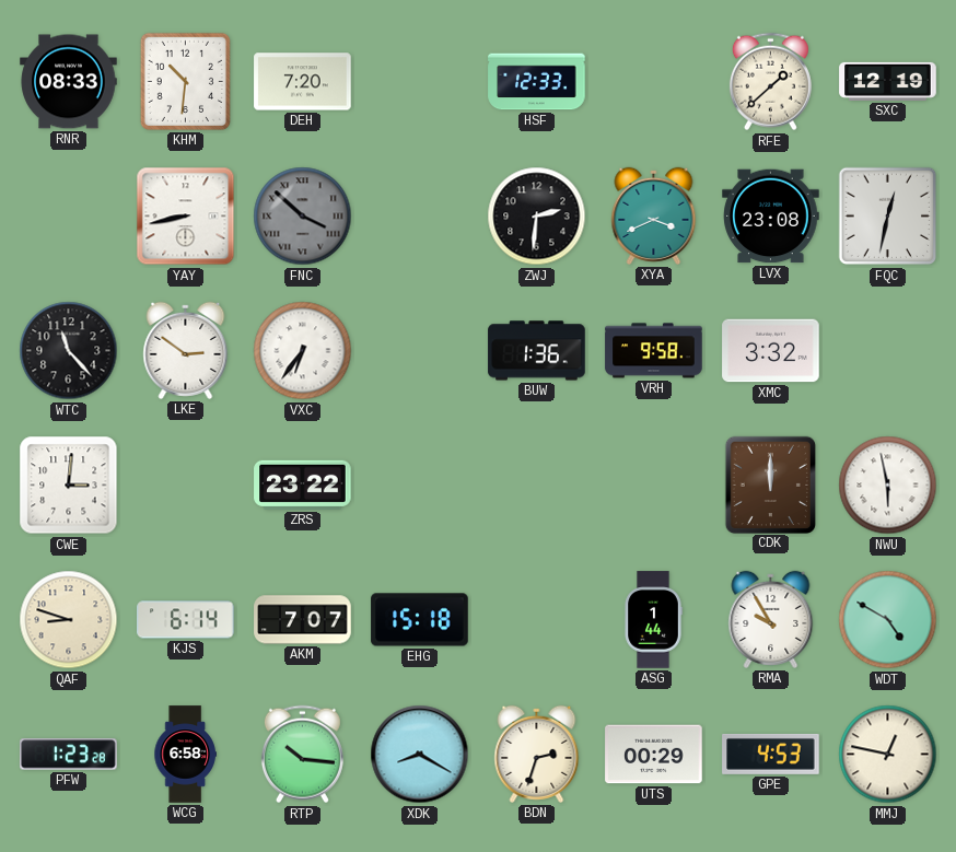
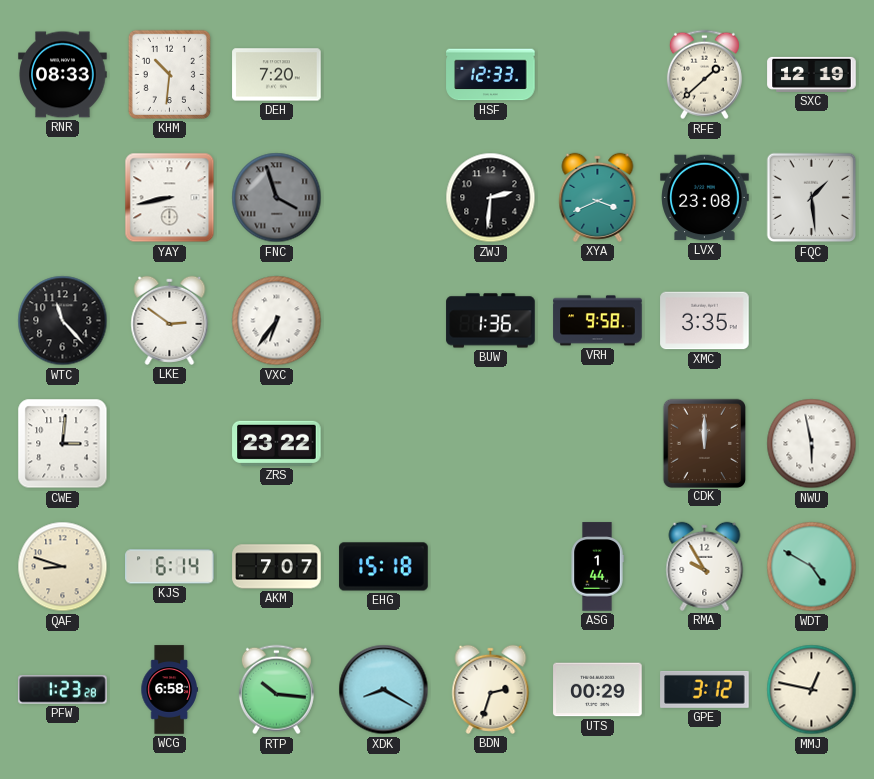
FNC: 3:52 -> 3:57
FQC: 12:32 -> 1:29
XMC: 3:32 -> 3:35
GPE: 4:53 -> 3:12
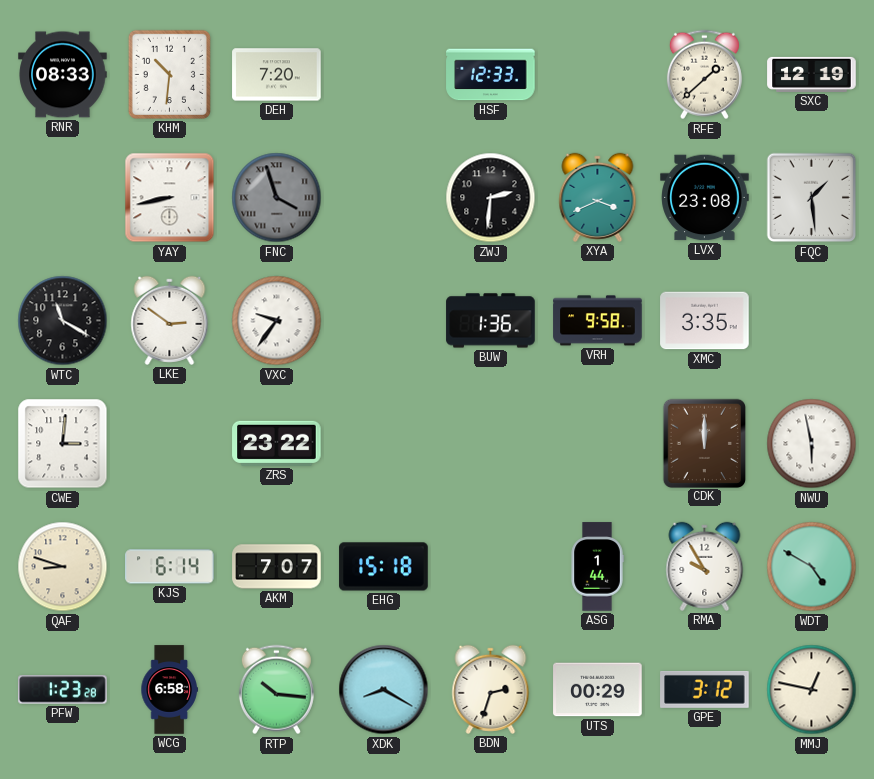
WTC: 11:23 -> 11:20
VXC: 6:36 -> 9:36
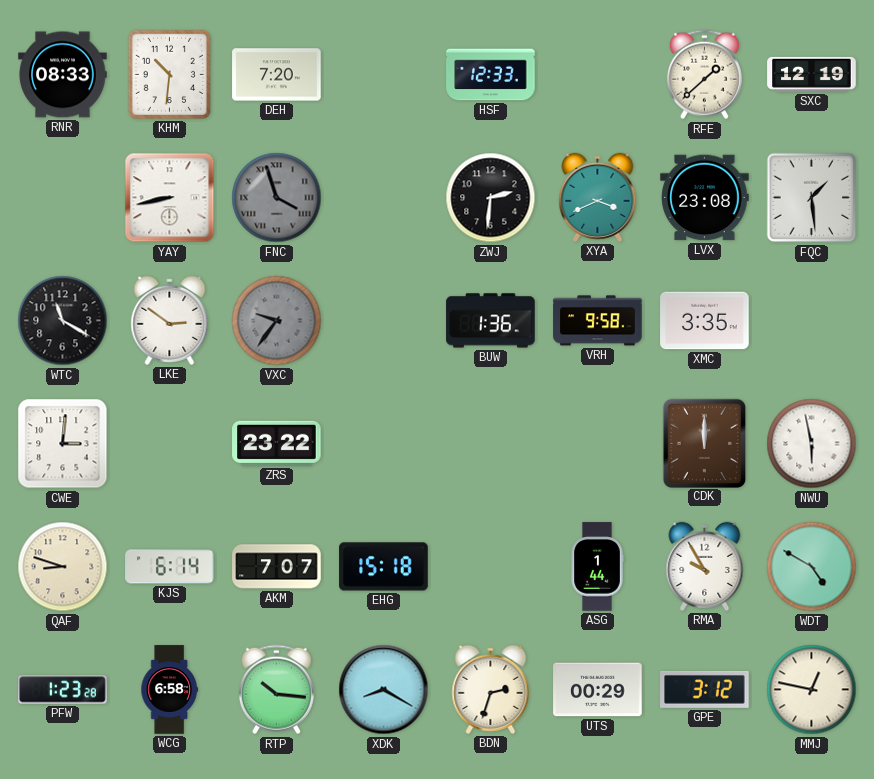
VXC dial: white -> grey
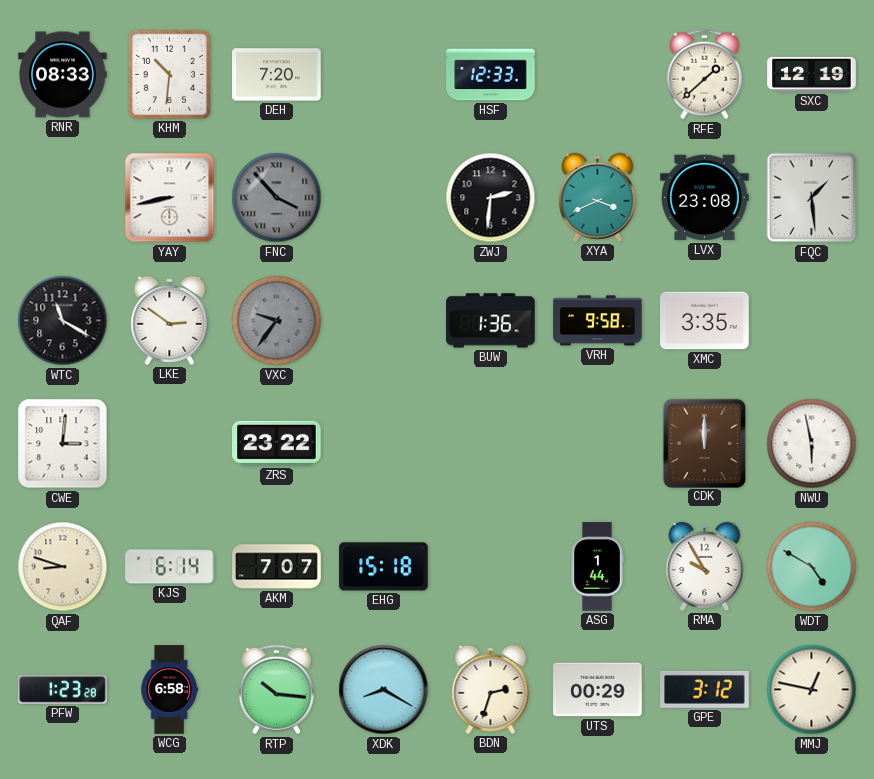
FNC: 3:57 -> 3:53
